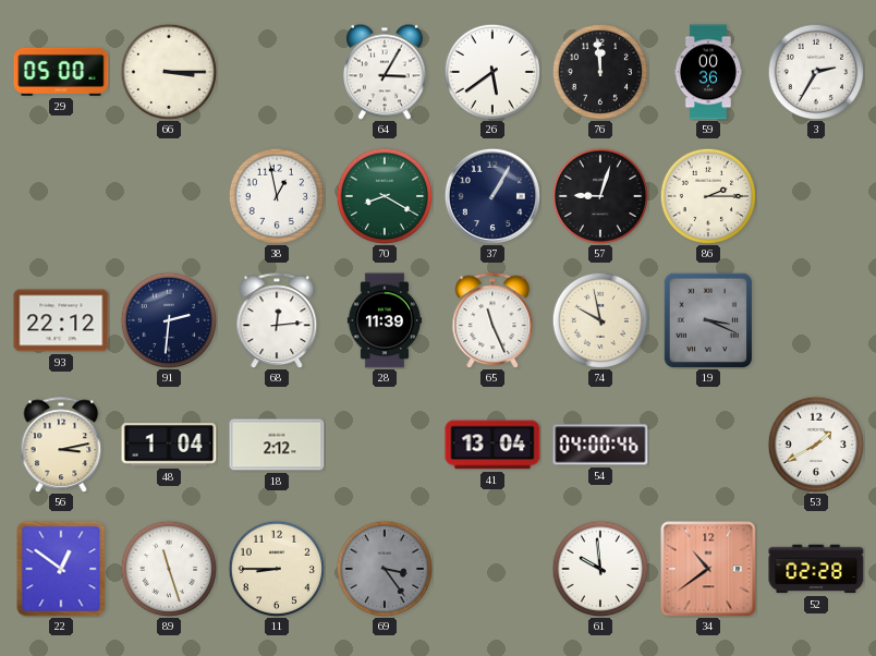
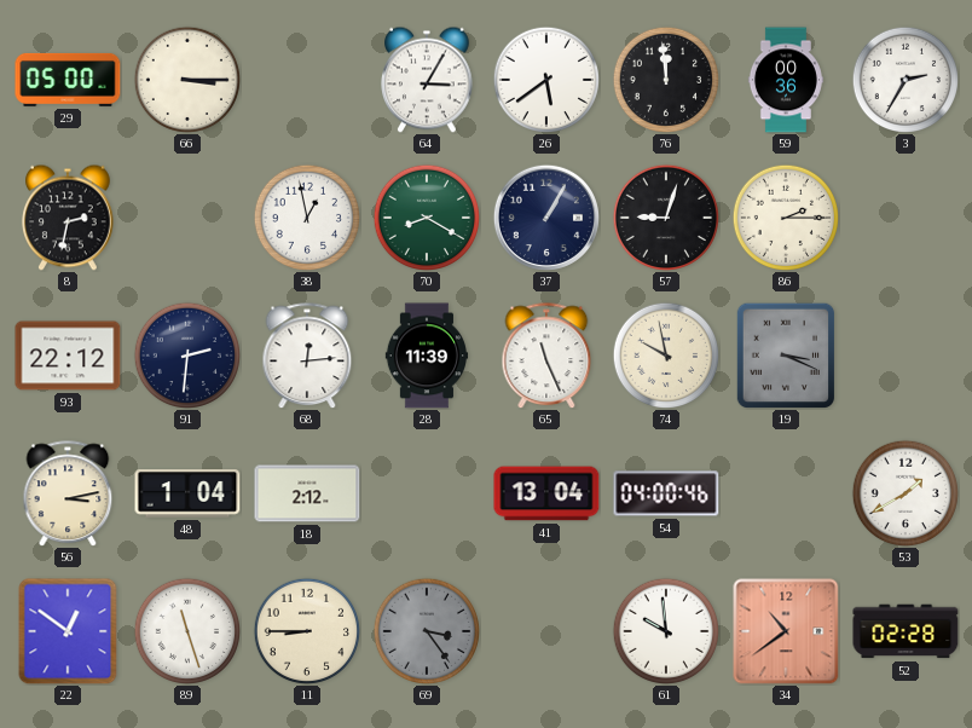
8: none -> 2:32
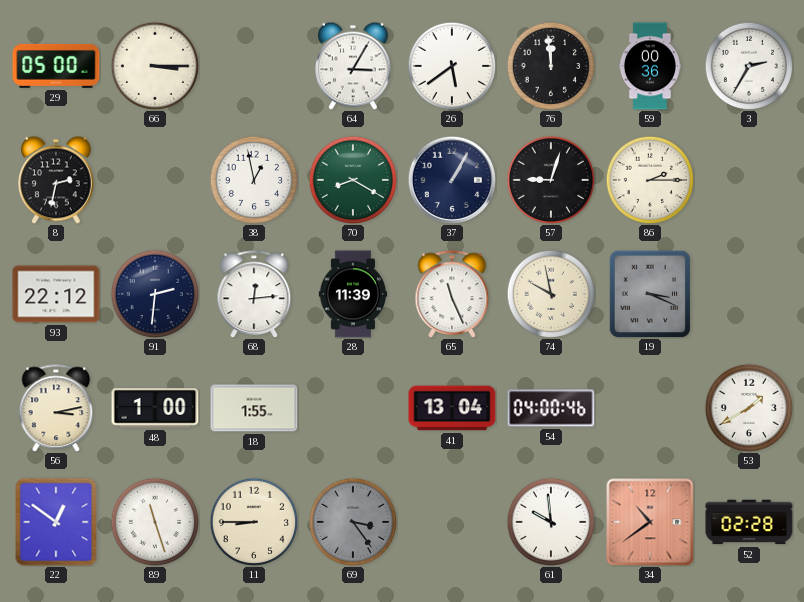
48: 1:04 -> 1:00
18: 2:12 -> 1:55
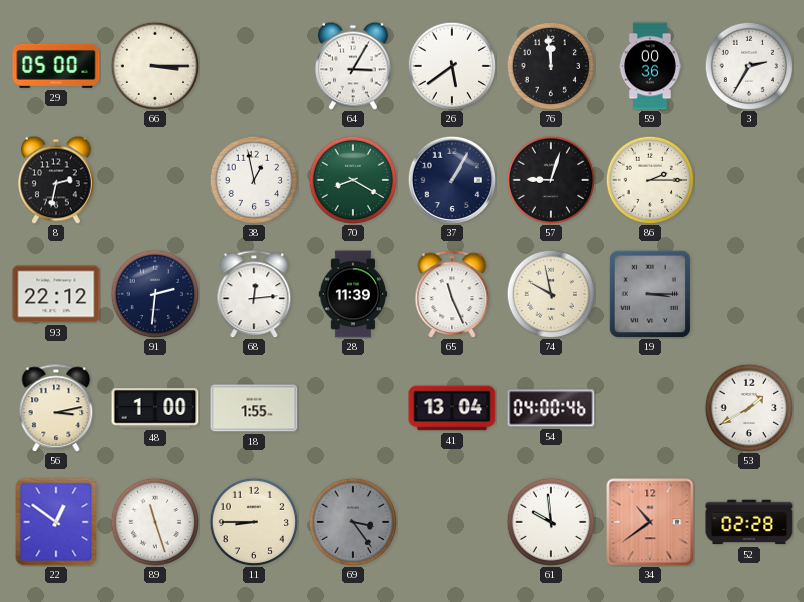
19: 3:19 -> 3:15
